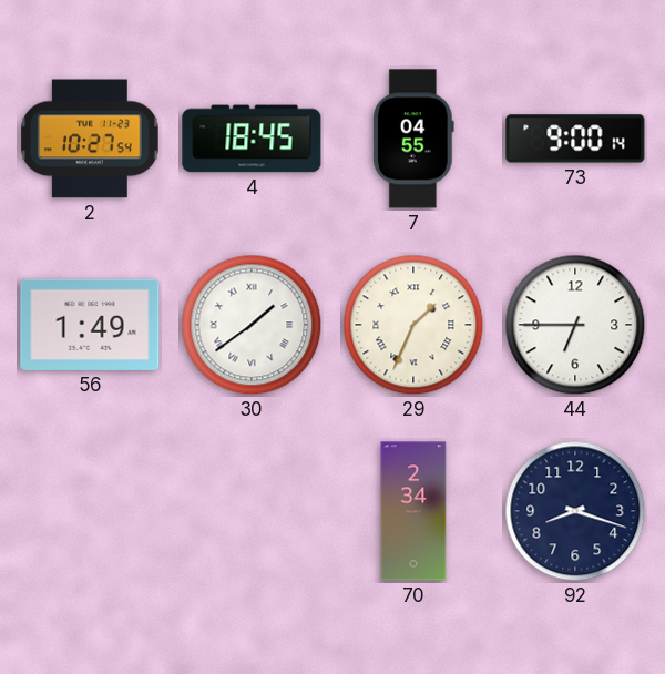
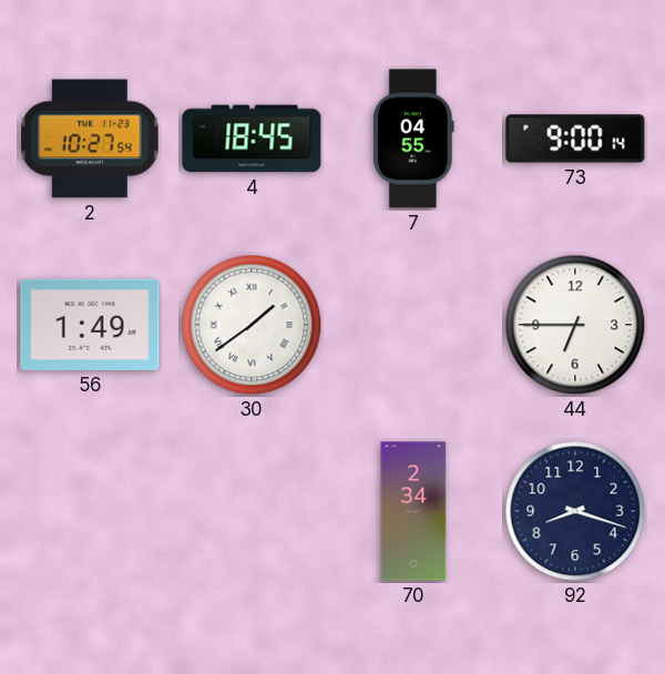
29: 1:34 -> none
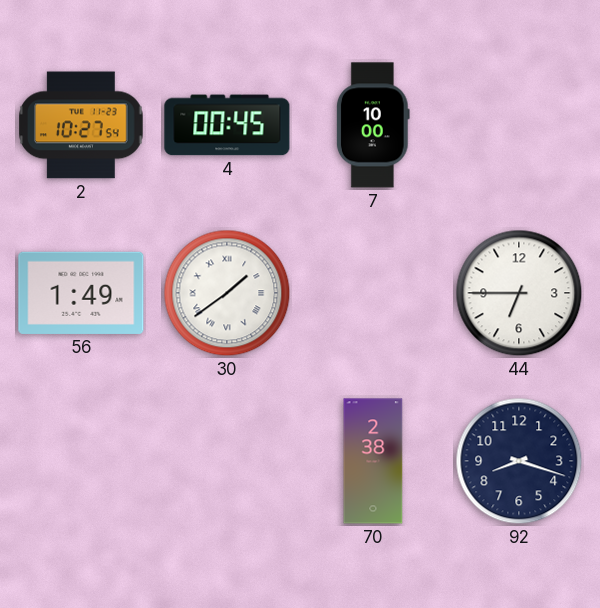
4: 18:45 -> 00:45
7: 04:55 -> 10:00
73: 9:00 -> none
70: 2:34 -> 2:38
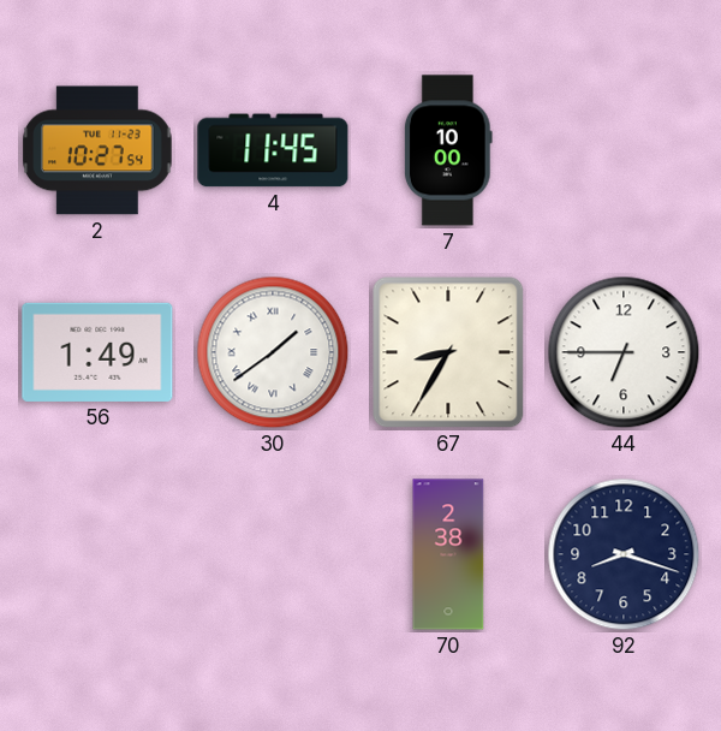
4: 00:45 -> 11:45
67: none -> 8:35
